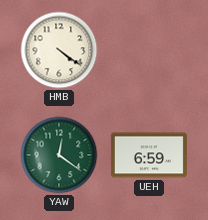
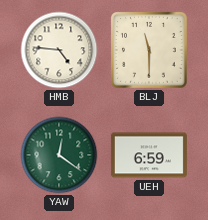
HMB: 4:21 -> 4:46
BLJ: none -> 11:30
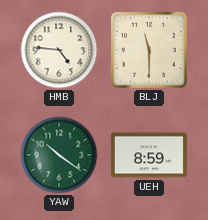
YAW: 12:21 -> 10:21
UEH: 6:59 -> 8:59
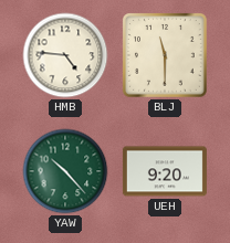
YAW: 10:21 -> 10:23
UEH: 8:59 -> 9:20
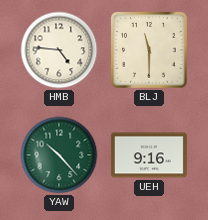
UEH: 9:20 -> 9:16
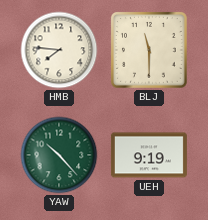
HMB: 4:46 -> 7:46
UEH: 9:16 -> 9:19
